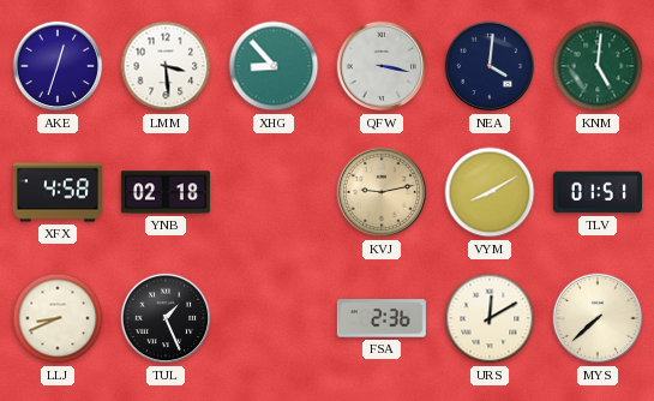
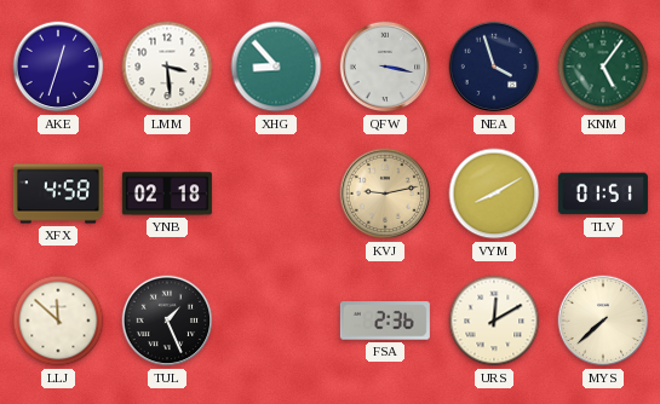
NEA: 4:01 -> 3:57
KNM: 5:01 -> 5:06
LLJ: 8:41 -> 11:52
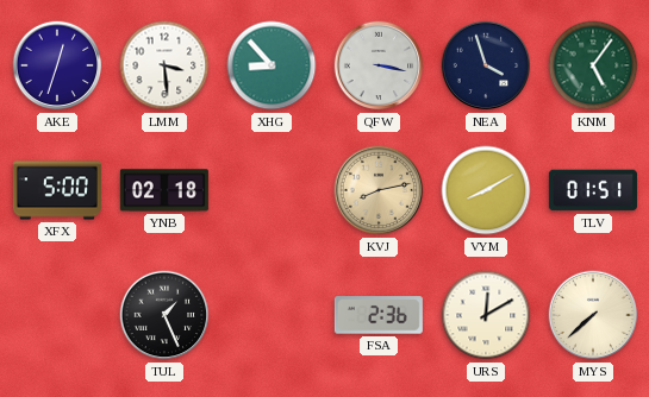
XFX: 4:58 -> 5:00
KVJ: 9:13 -> 8:13
LLJ: 11:52 -> none
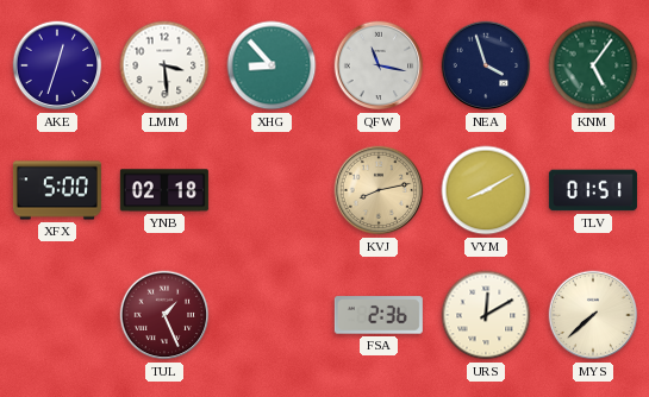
QFW: 3:17 -> 11:17
TUL dial: black -> burgundy
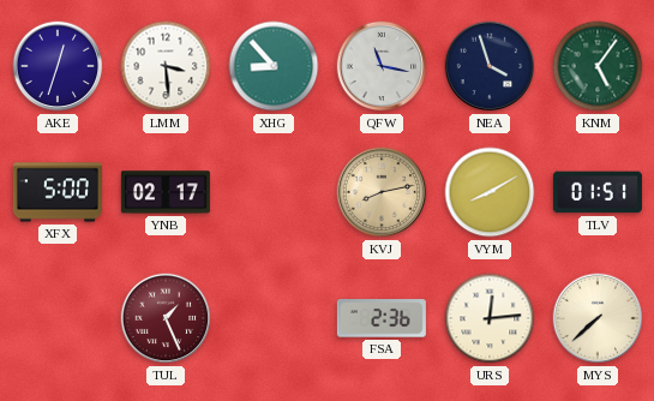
YNB: 02:18 -> 02:17
URS: 12:10 -> 12:14
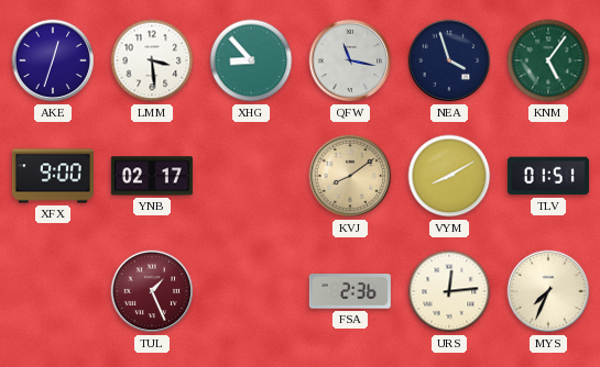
XFX: 5:00 -> 9:00
KVJ: 8:13 -> 8:09
MYS: 7:38 -> 7:34
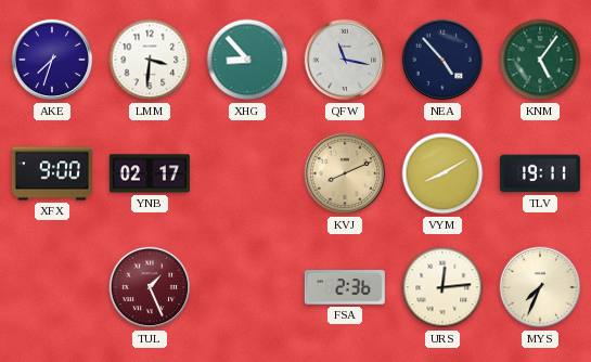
AKE: 12:33 -> 7:33
LMM: 3:29 -> 3:31
NEA: 3:57 -> 4:53
KVJ: 8:09 -> 8:11
TLV: 01:51 -> 19:11
